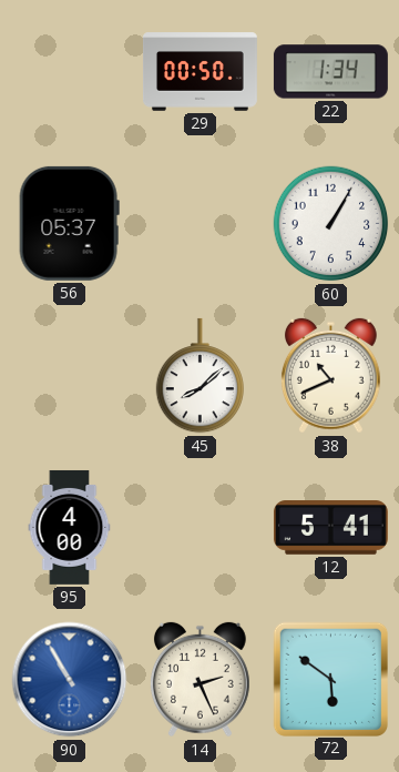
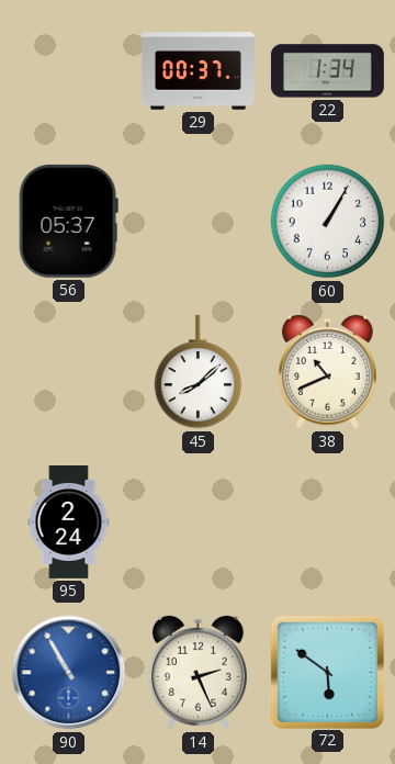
29: 00:50 -> 00:37
95: 4:00 -> 2:24
12: 5:41 -> none
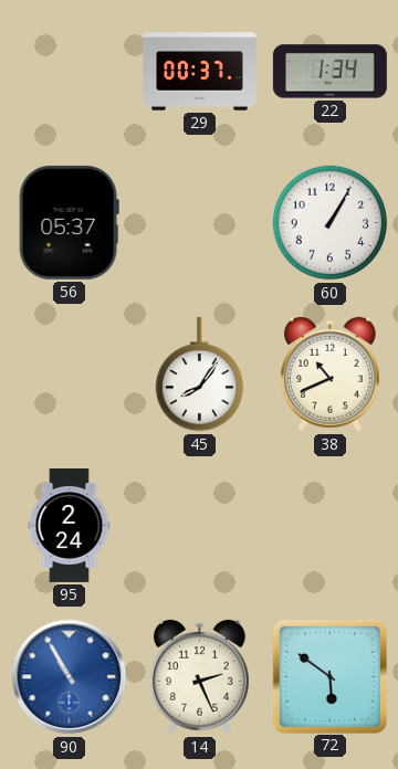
45: 8:08 -> 8:06
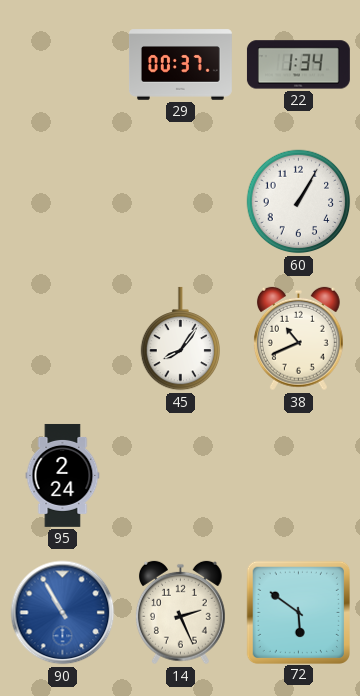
56: 05:37 -> none
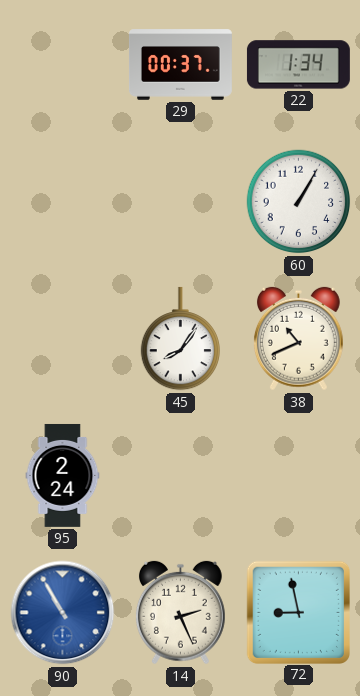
72: 5:51 -> 8:58
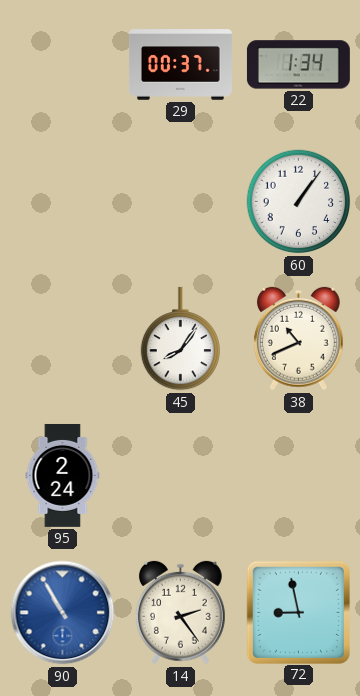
60: 1:05 -> 1:06
14: 2:26 -> 2:24
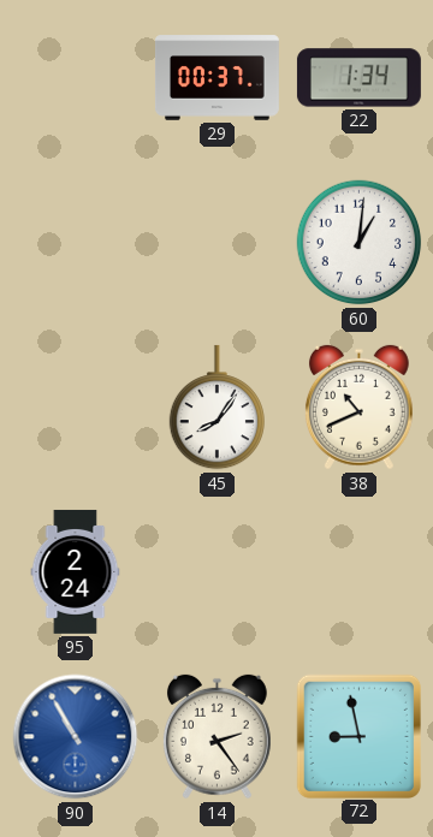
60: 1:06 -> 1:01
